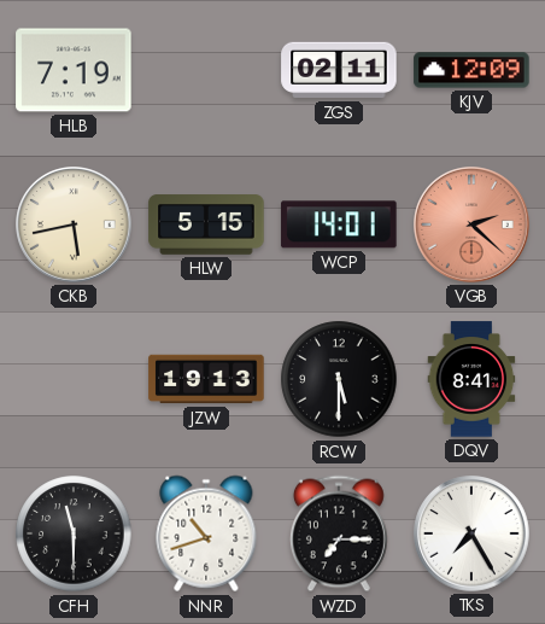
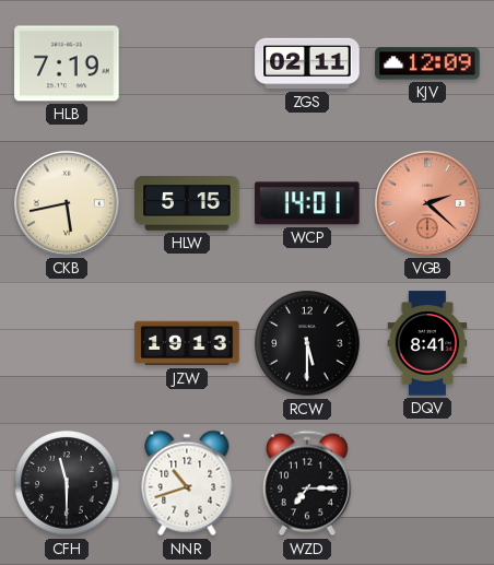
TKS: 7:25 -> none
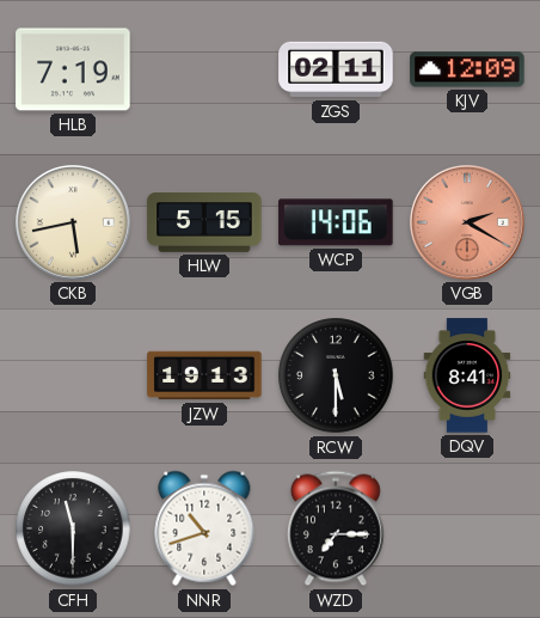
WCP: 14:01 -> 14:06
VGB: 2:22 -> 2:20
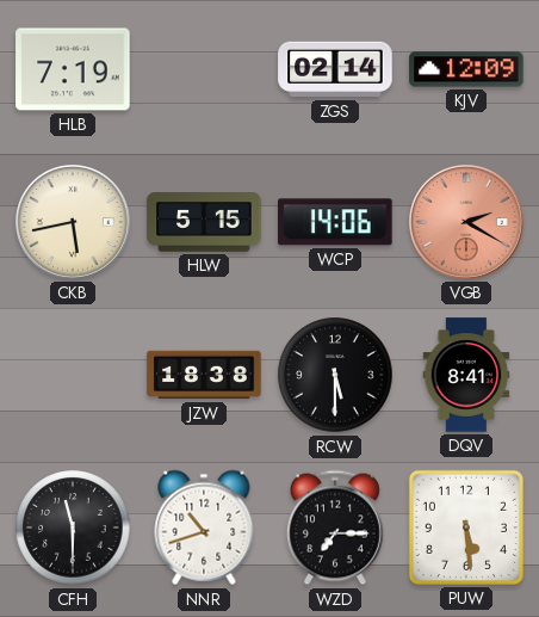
ZGS: 02:11 -> 02:14
JZW: 19:13 -> 18:38
PUW: none -> 5:29
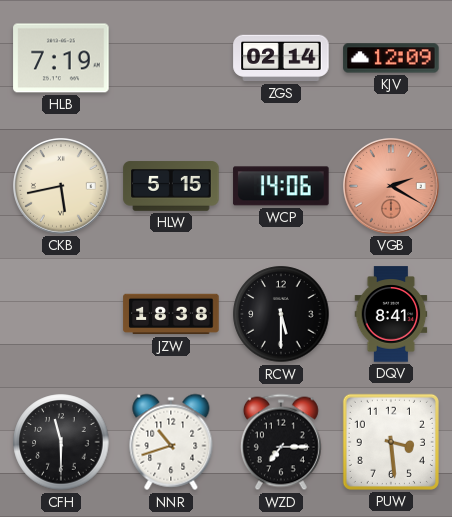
PUW: 5:29 -> 3:29
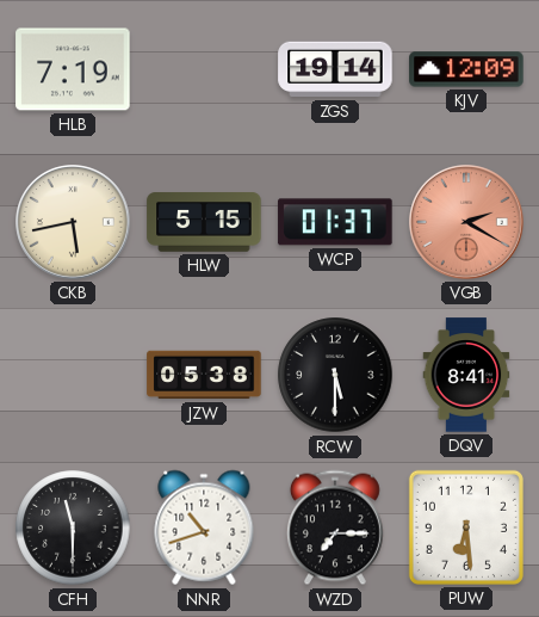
ZGS: 02:14 -> 19:14
WCP: 14:06 -> 01:37
JZW: 18:38 -> 05:38
PUW: 3:29 -> 6:29
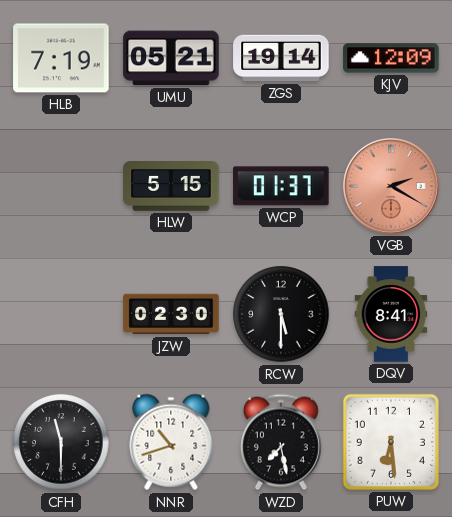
UMU: none -> 05:21
CKB: 5:43 -> none
JZW: 05:38 -> 02:30
WZD: 7:15 -> 7:28
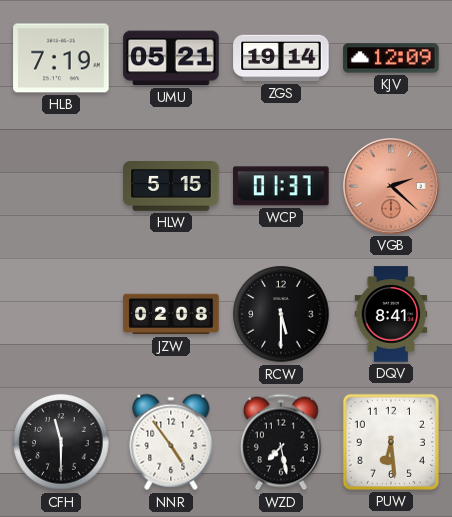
VGB: 2:20 -> 2:22
JZW: 02:30 -> 02:08
NNR: 10:42 -> 4:54
